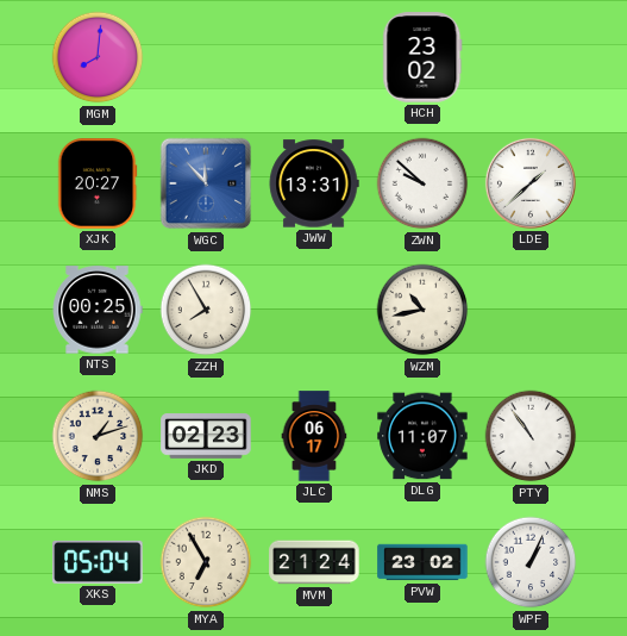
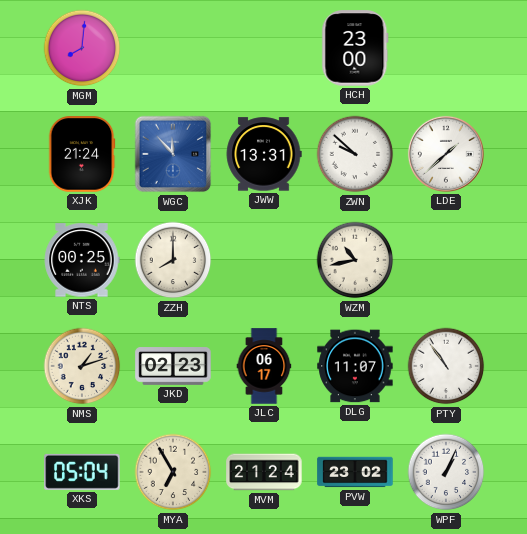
HCH: 23:02 -> 23:00
XJK: 20:27 -> 21:24
ZZH: 7:55 -> 8:00
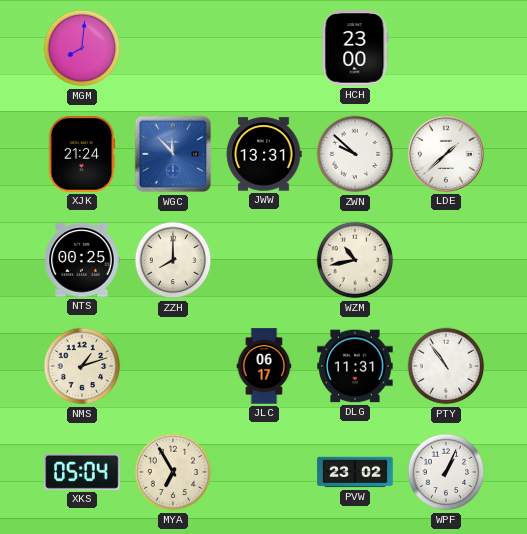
JKD: 02:23 -> none
DLG: 11:07 -> 11:31
MVM: 21:24 -> none
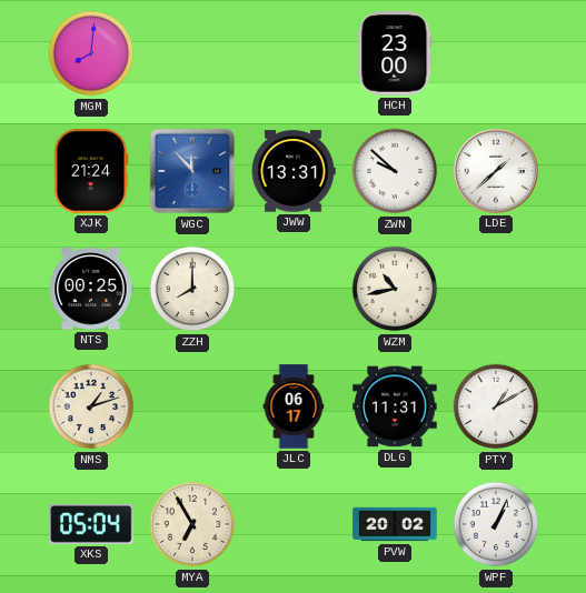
PTY: 10:54 -> 1:10
PVW: 23:02 -> 20:02
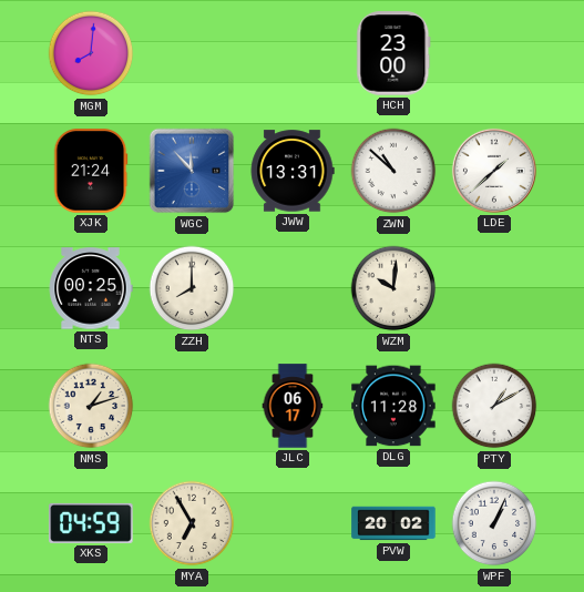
ZWN: 9:52 -> 10:52
WZM: 10:43 -> 10:01
DLG: 11:31 -> 11:28
XKS: 05:04 -> 04:59
